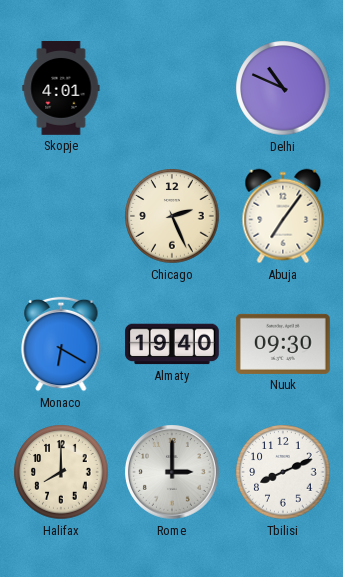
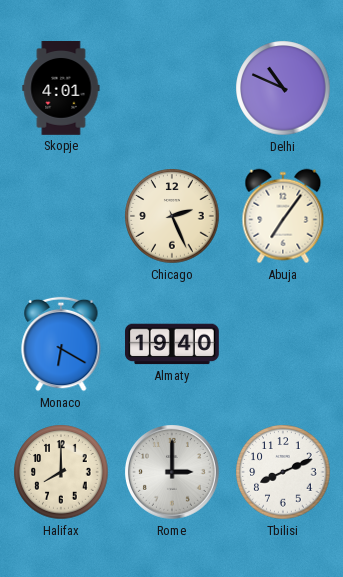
Nuuk: 09:30 -> none
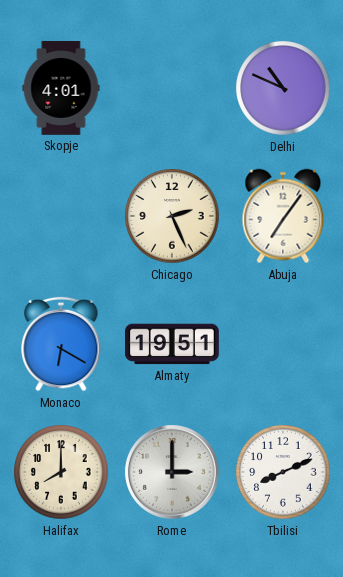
Almaty: 19:40 -> 19:51
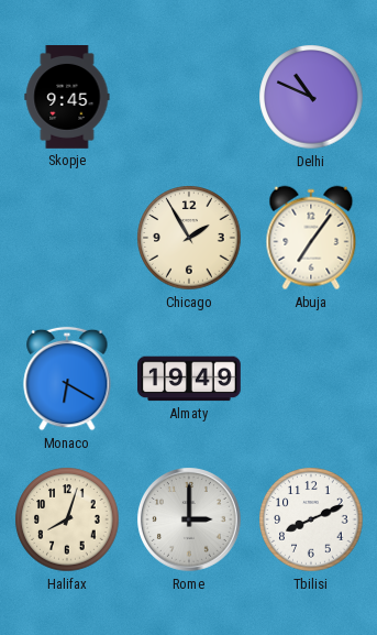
Skopje: 4:01 -> 9:45
Chicago: 2:26 -> 1:55
Almaty: 19:51 -> 19:49
Halifax: 8:00 -> 8:03
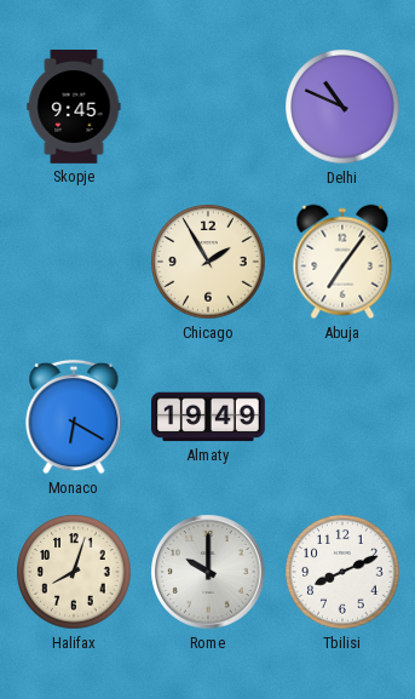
Rome: 3:00 -> 10:00
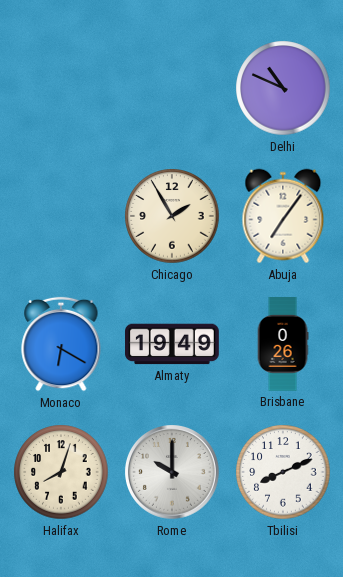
Skopje: 9:45 -> none
Brisbane: none -> 0:26
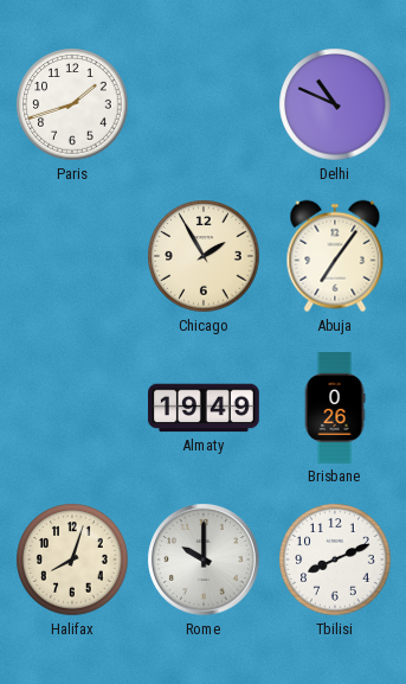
Paris: none -> 1:42
Monaco: 6:20 -> none
